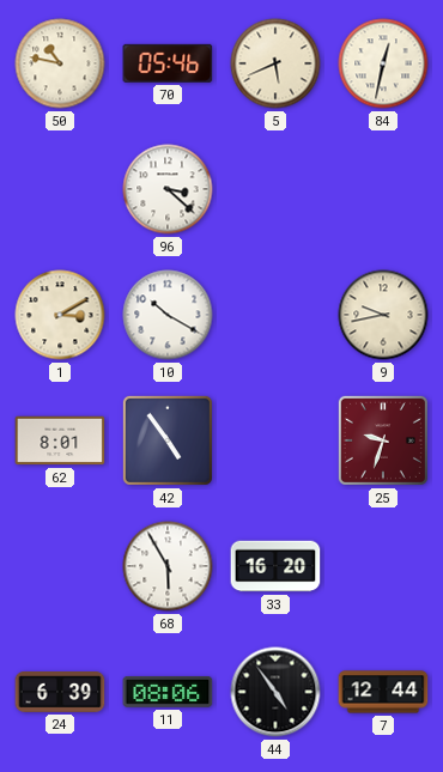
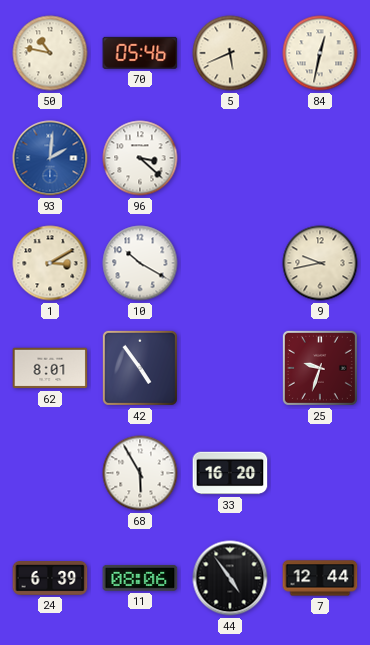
93: none -> 2:01
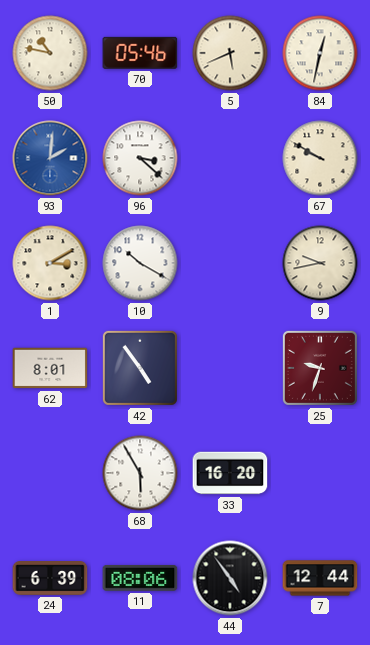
67: none -> 9:50
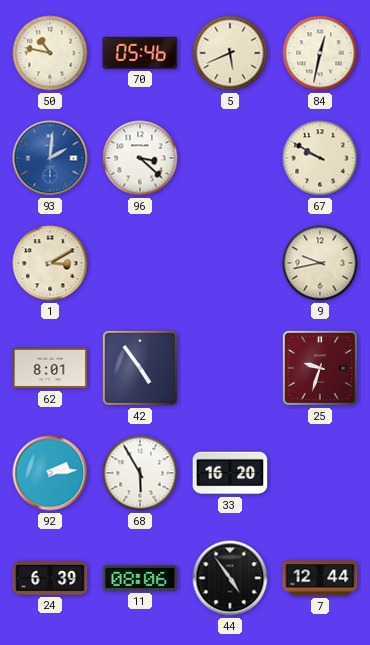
10: 10:20 -> none
92: none -> 2:14
